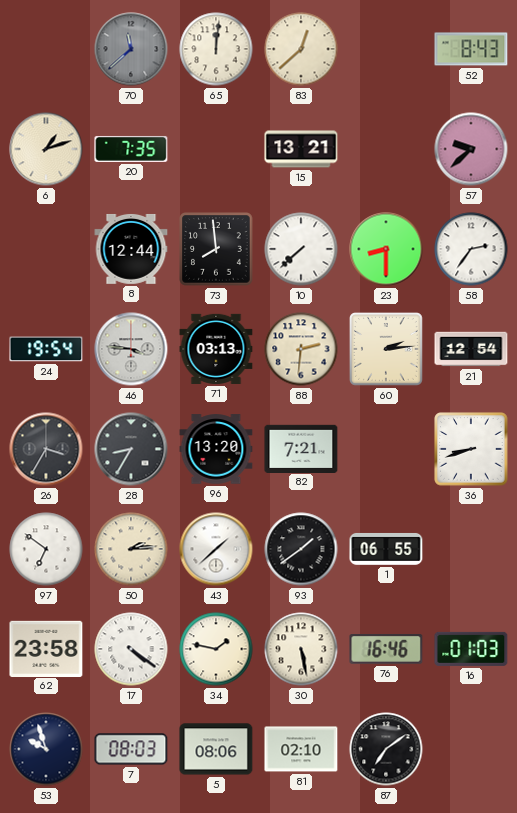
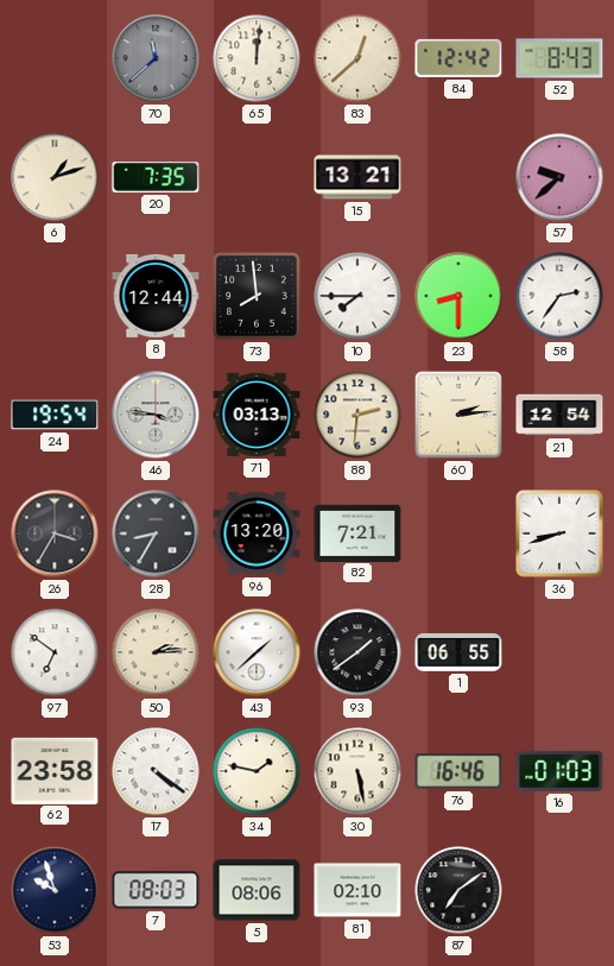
84: none -> 12:42
10: 7:38 -> 7:45
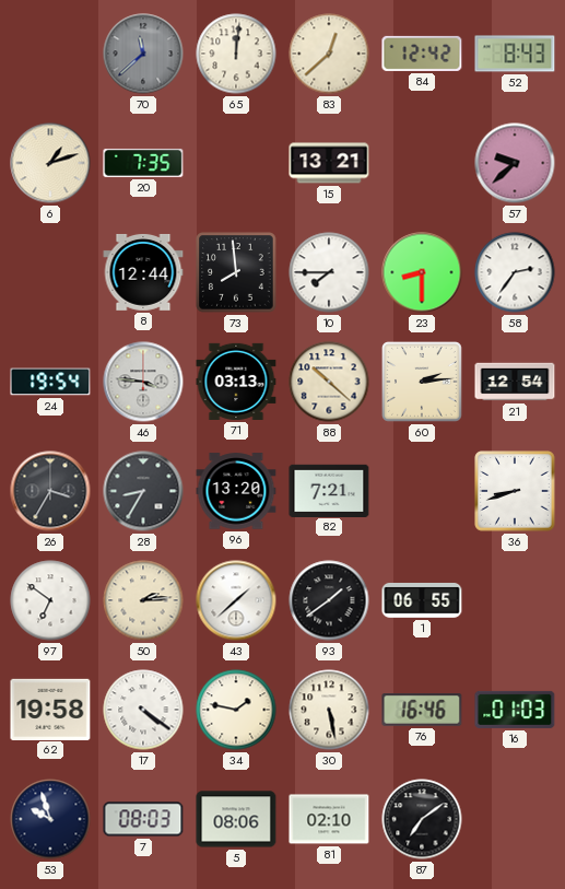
88: 2:31 -> 10:22
62: 23:58 -> 19:58
